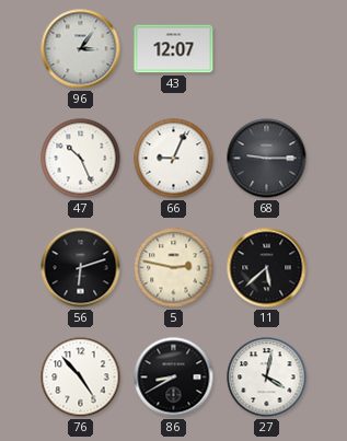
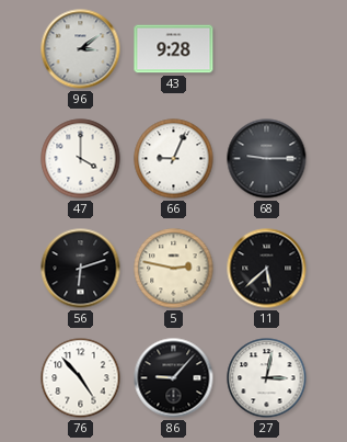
96: 3:06 -> 3:09
43: 12:07 -> 9:28
47: 10:26 -> 4:00
86: 8:40 -> 9:07
27: 4:02 -> 3:02
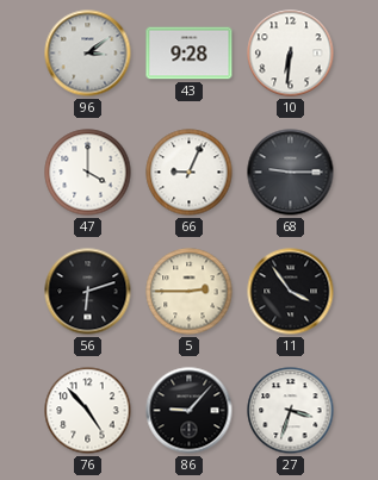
10: none -> 6:31
5: 2:47 -> 2:45
11: 5:38 -> 3:54
27: 3:02 -> 3:33
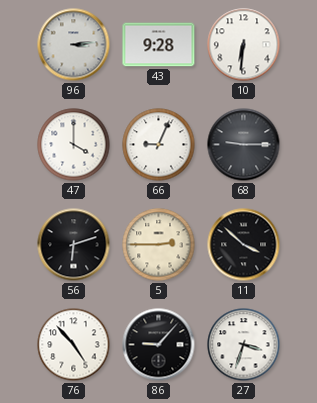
96: 3:09 -> 3:14
11: 3:54 -> 3:52
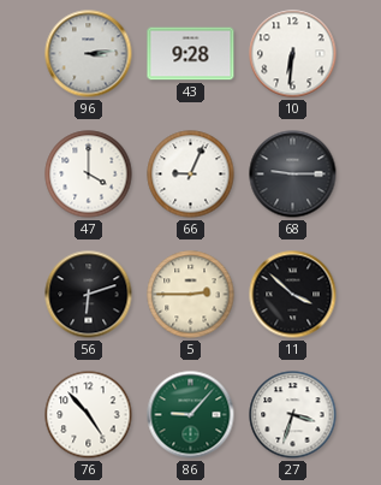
86 dial: black -> green
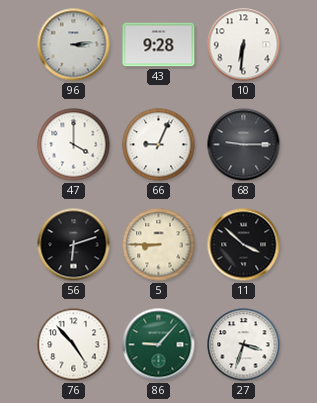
5: 2:45 -> 8:45
